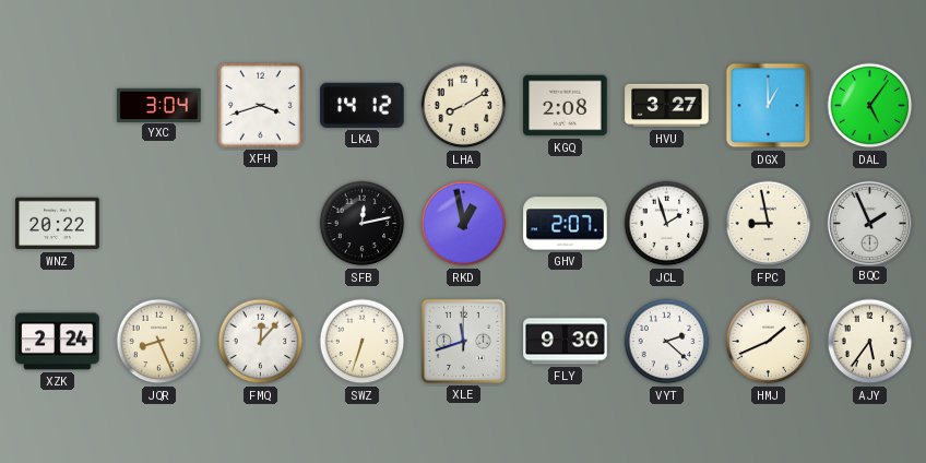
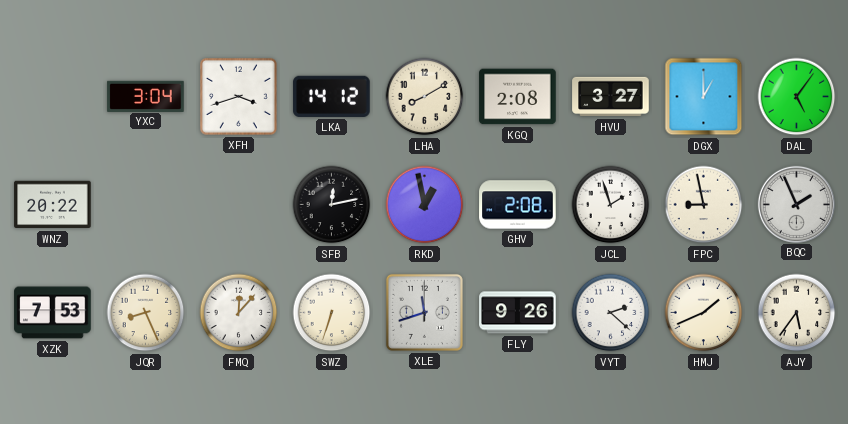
GHV: 2:07 -> 2:08
XZK: 2:24 -> 7:53
FLY: 9:30 -> 9:26
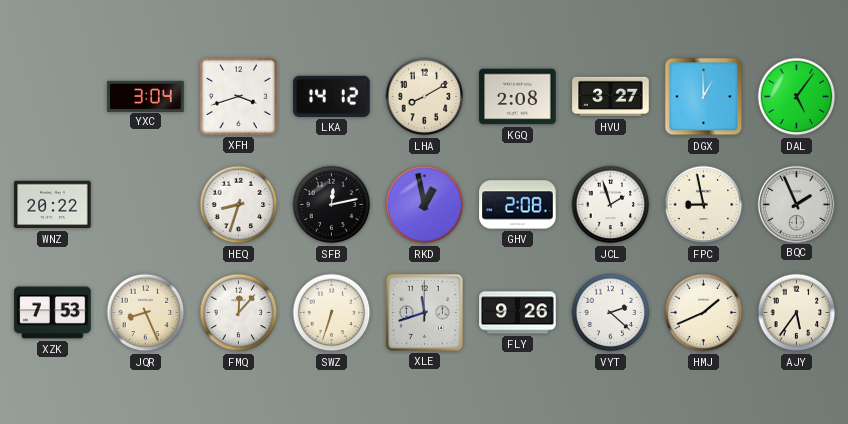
HEQ: none -> 8:33
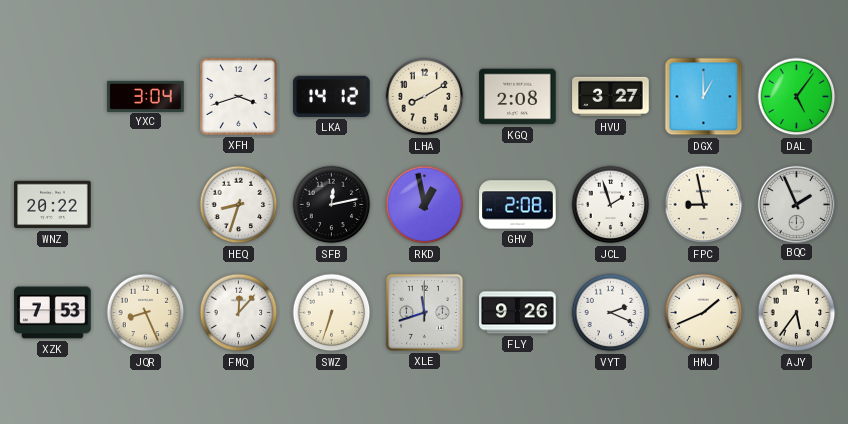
VYT: 2:22 -> 2:19
